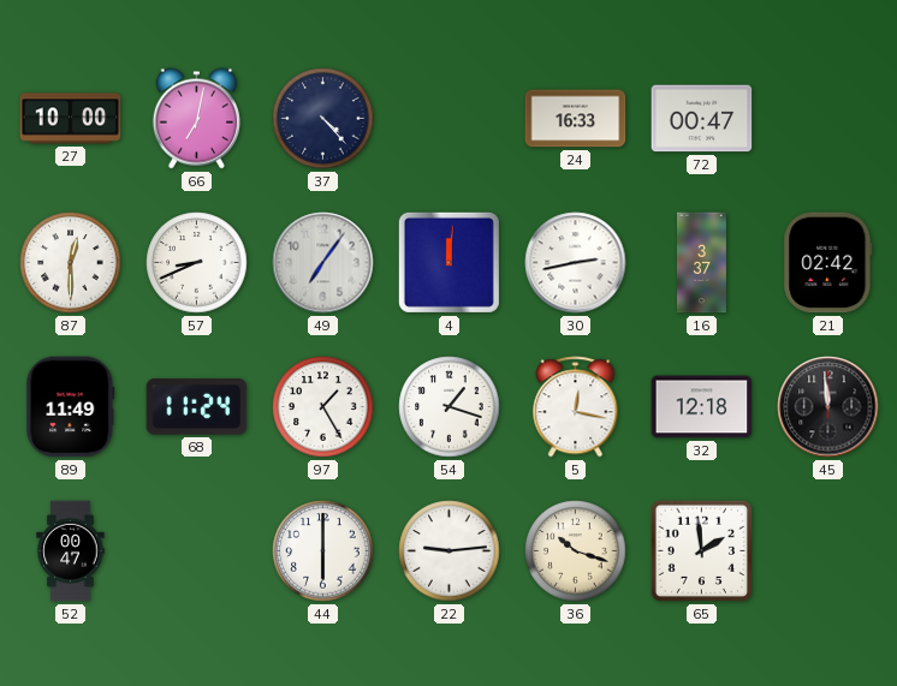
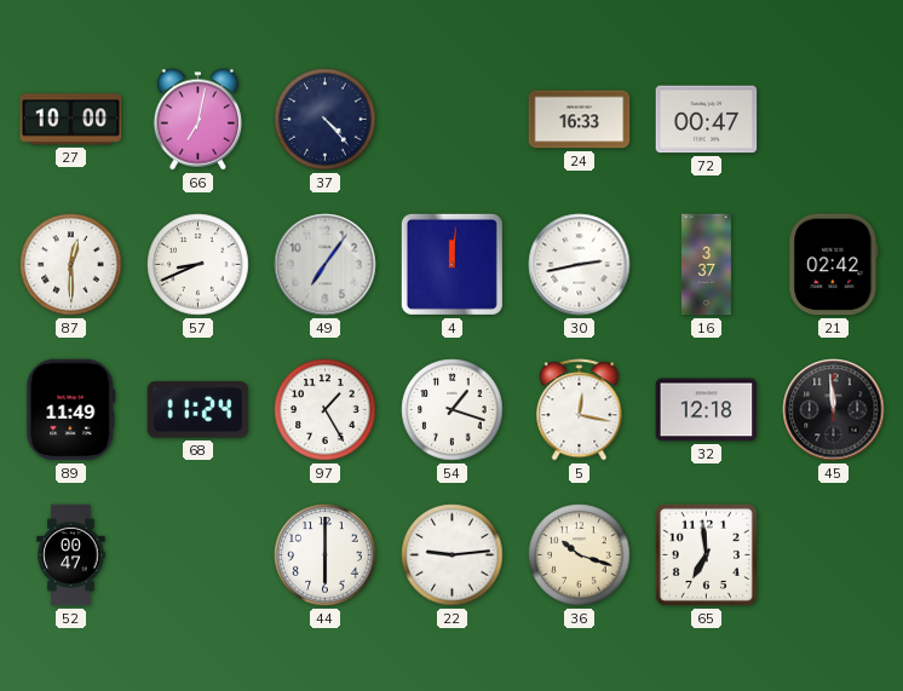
65: 1:59 -> 6:59
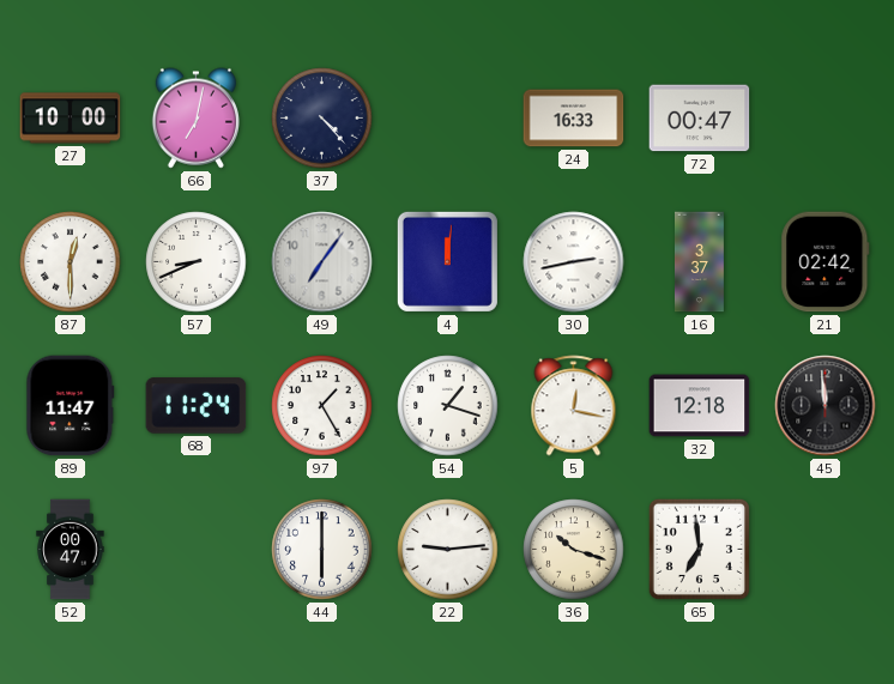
89: 11:49 -> 11:47
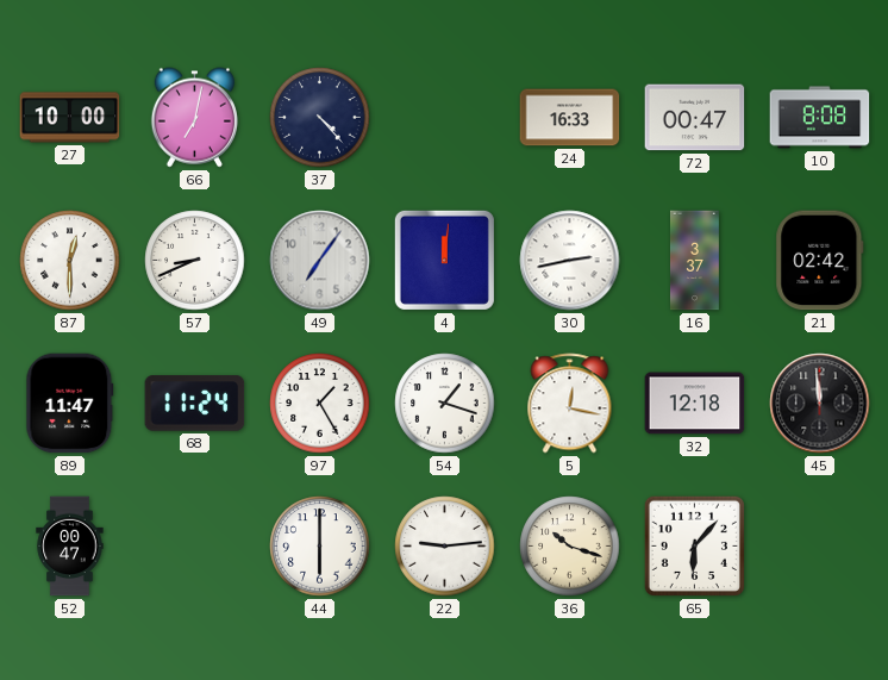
10: none -> 8:08
65: 6:59 -> 6:07
